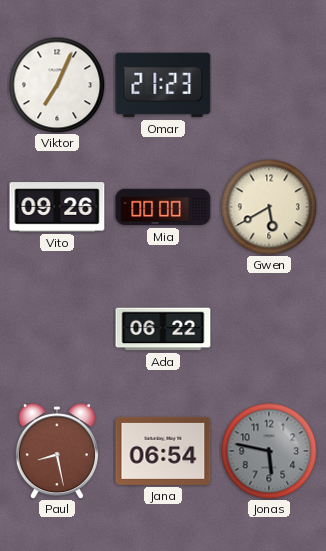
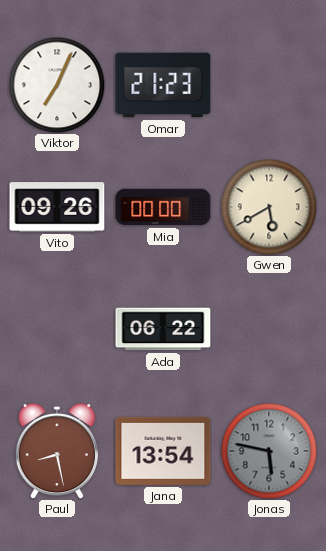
Jana: 06:54 -> 13:54
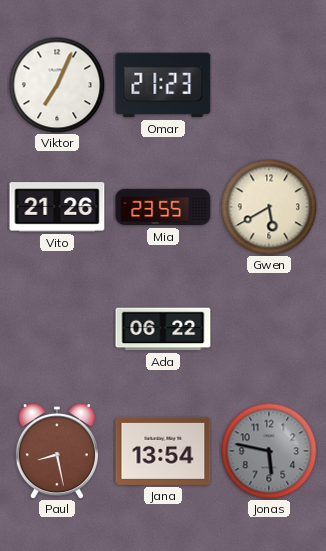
Vito: 09:26 -> 21:26
Mia: 00:00 -> 23:55
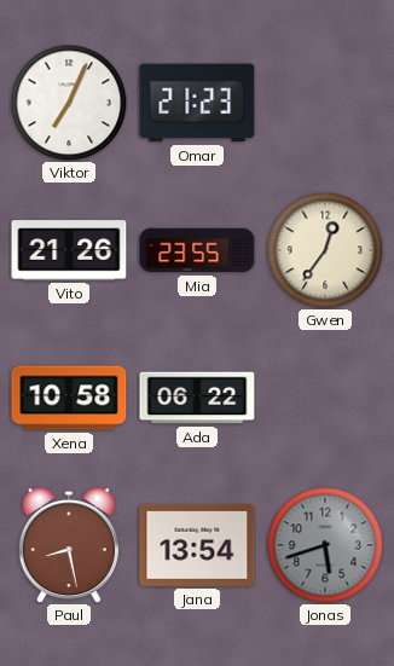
Gwen: 5:40 -> 12:36
Xena: none -> 10:58
Jonas: 5:47 -> 5:42
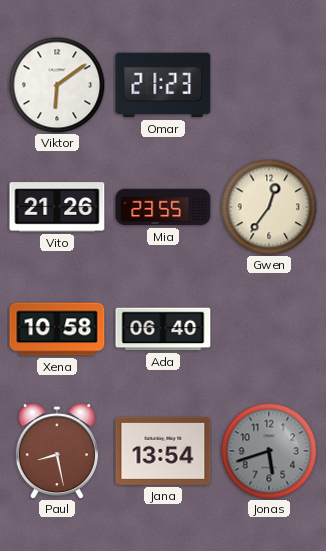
Viktor: 7:04 -> 6:09
Ada: 06:22 -> 06:40
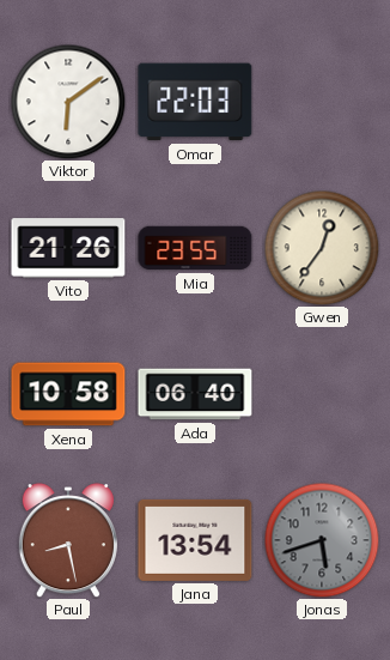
Omar: 21:23 -> 22:03
